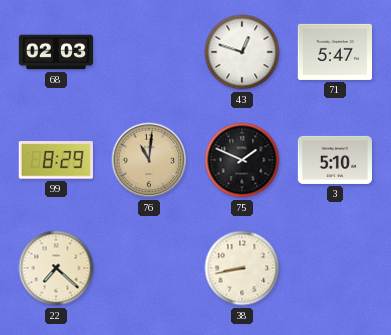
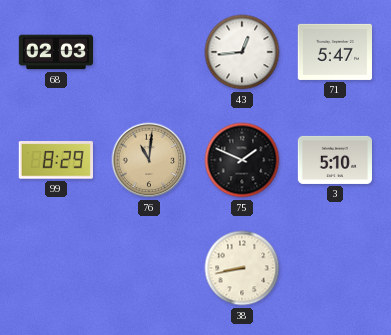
43: 12:48 -> 12:44
22: 7:22 -> none
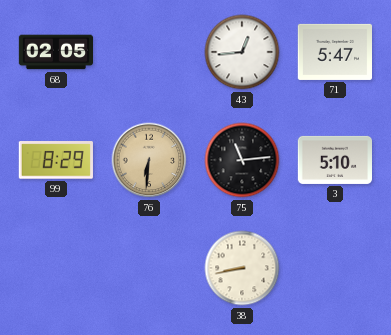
68: 02:03 -> 02:05
76: 11:01 -> 6:31
75: 1:49 -> 11:14
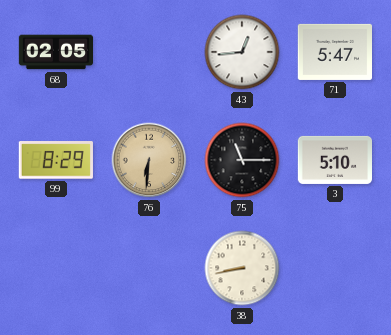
75: 11:14 -> 11:15
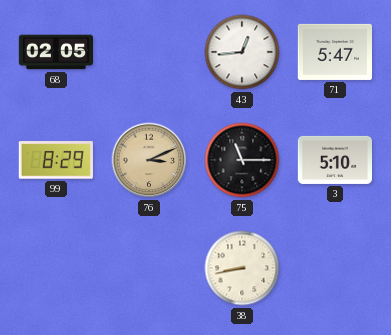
76: 6:31 -> 3:11
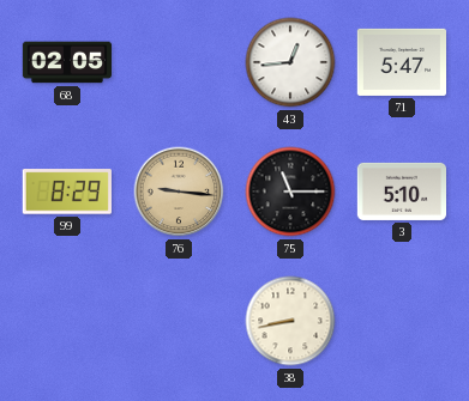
76: 3:11 -> 9:16
